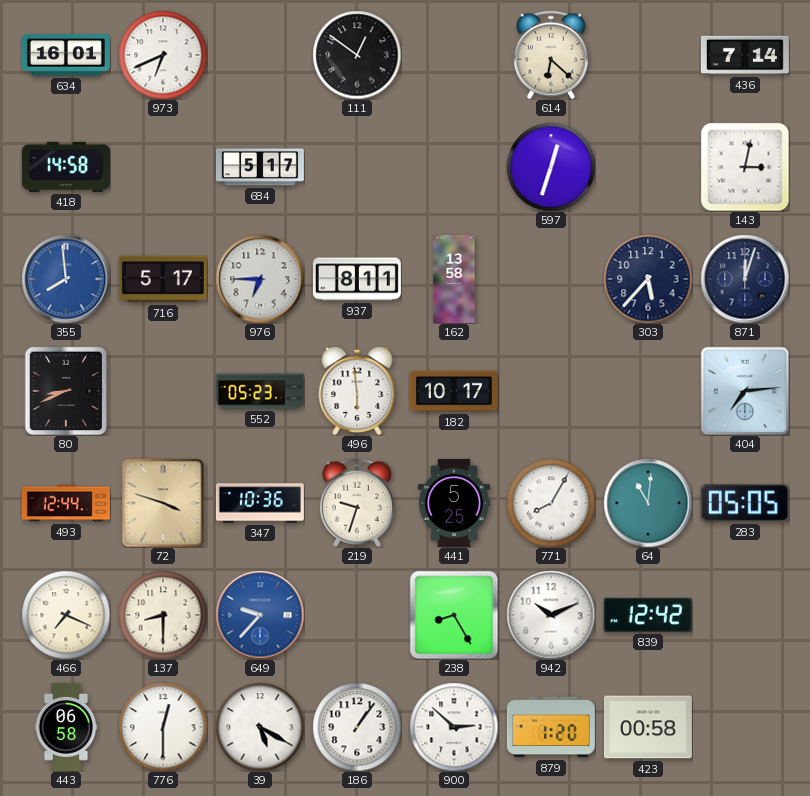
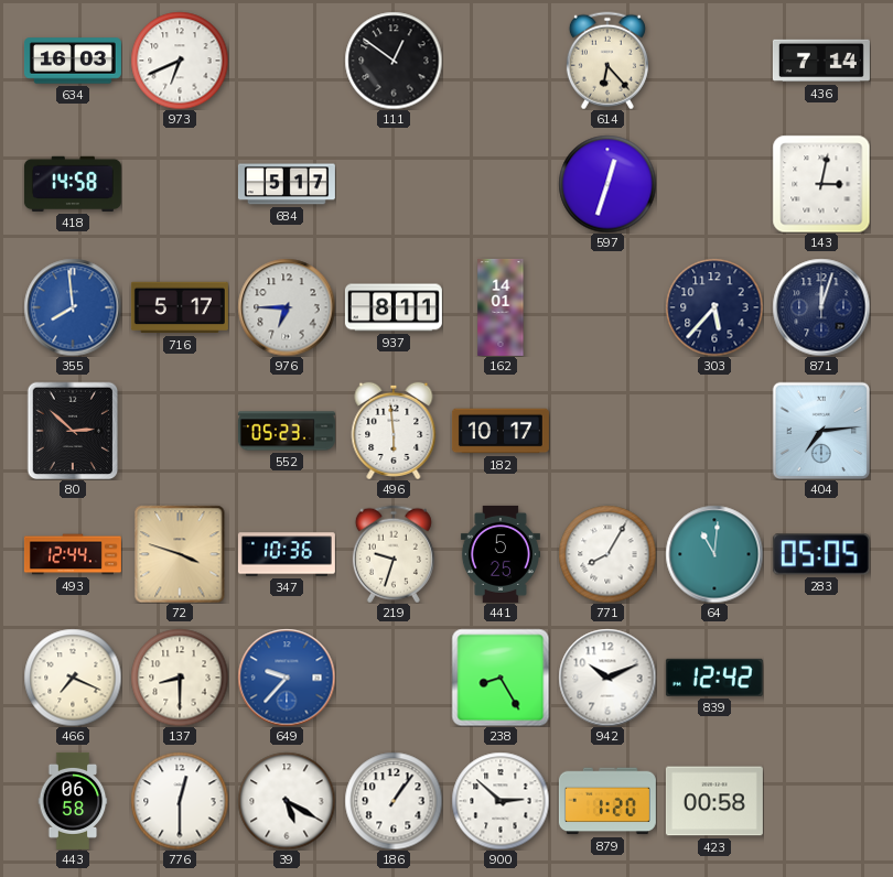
634: 16:01 -> 16:03
614: 6:22 -> 6:23
162: 13:58 -> 14:01
80: 8:41 -> 2:52
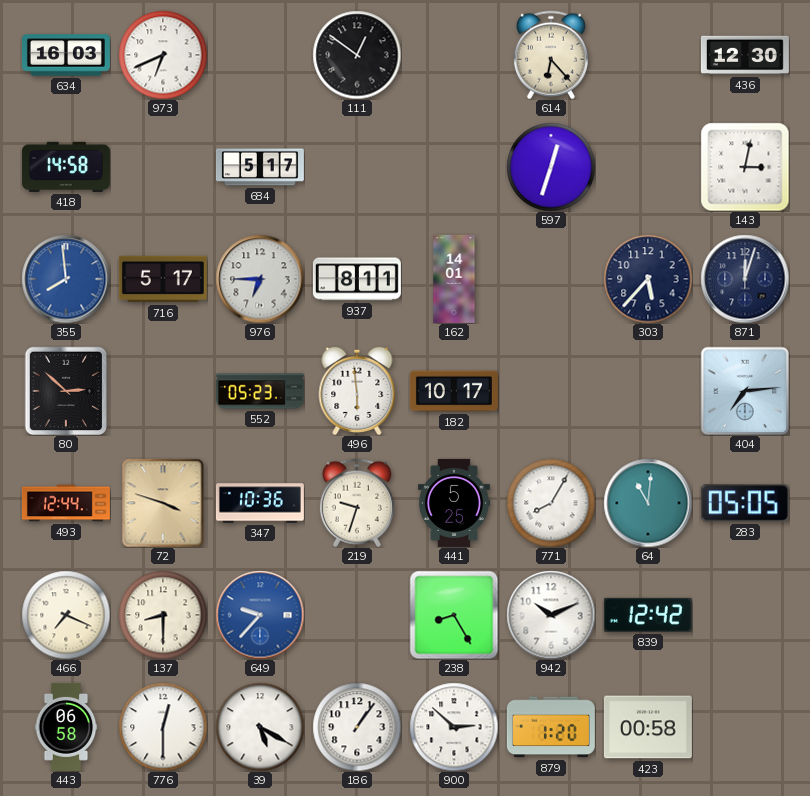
436: 7:14 -> 12:30
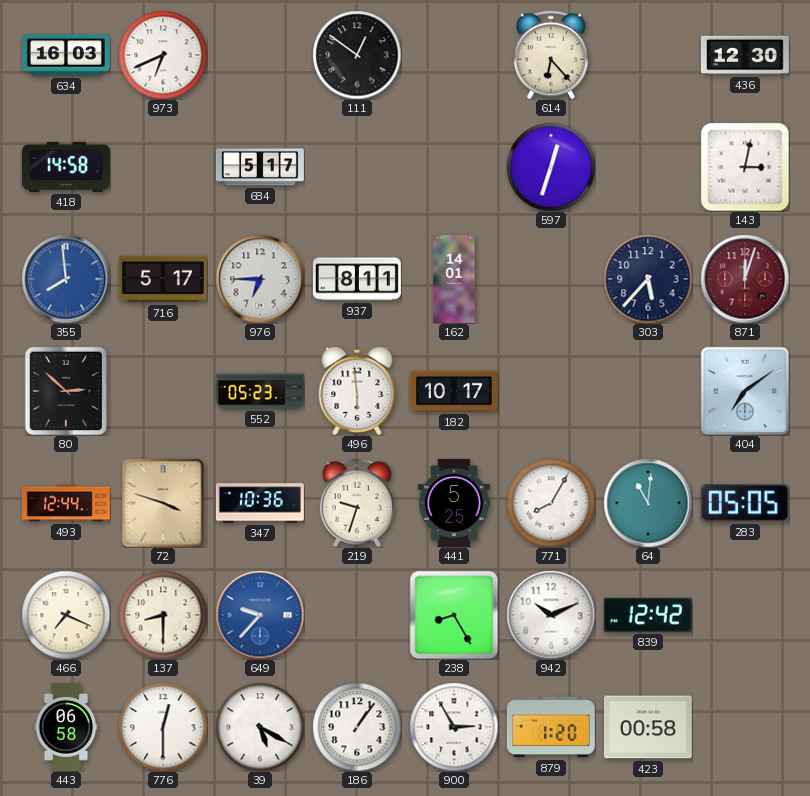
871 dial: navy -> burgundy
404: 7:14 -> 7:09
900: 2:52 -> 2:55
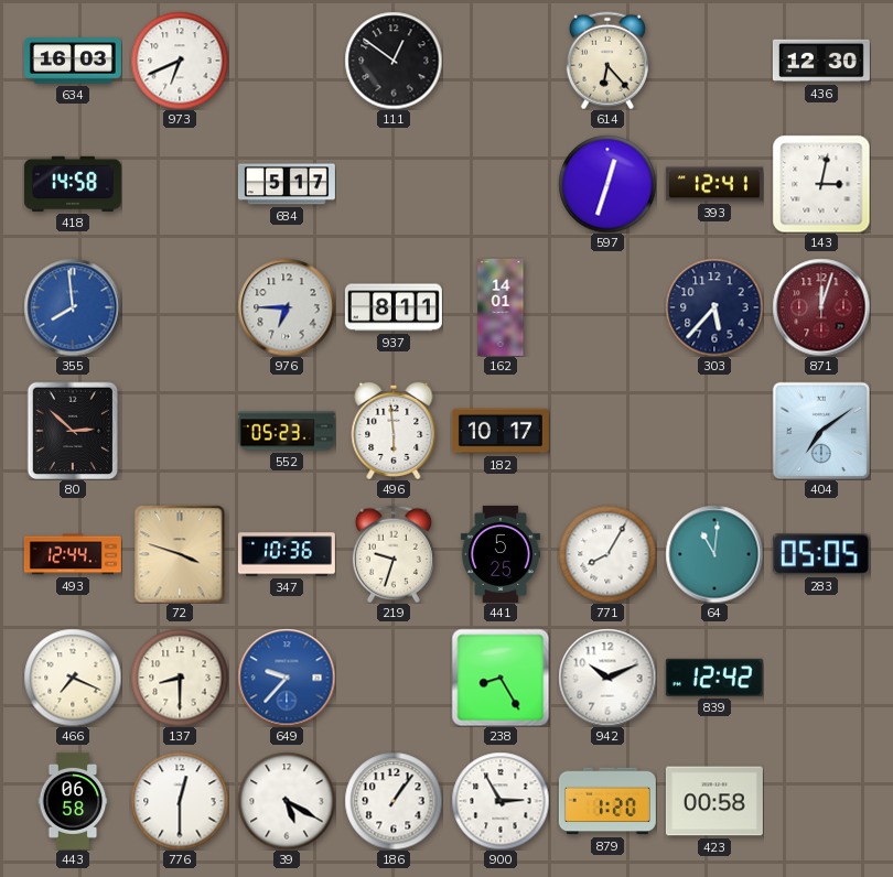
393: none -> 12:41
716: 5:17 -> none
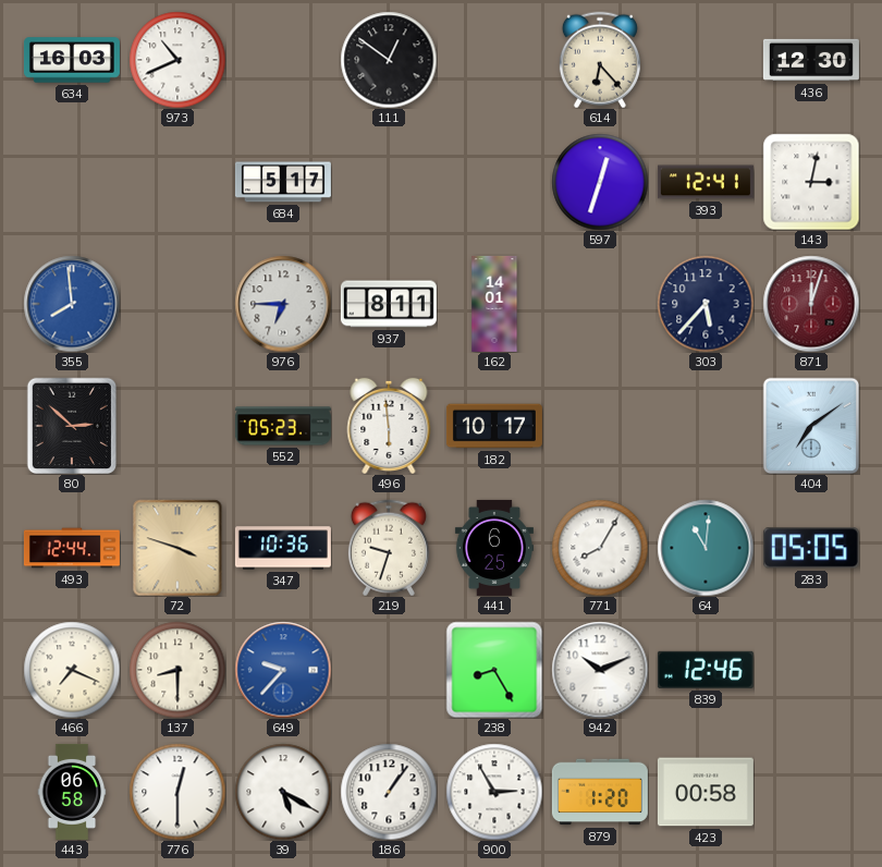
973: 6:41 -> 10:41
418: 14:58 -> none
441: 5:25 -> 6:25
839: 12:42 -> 12:46
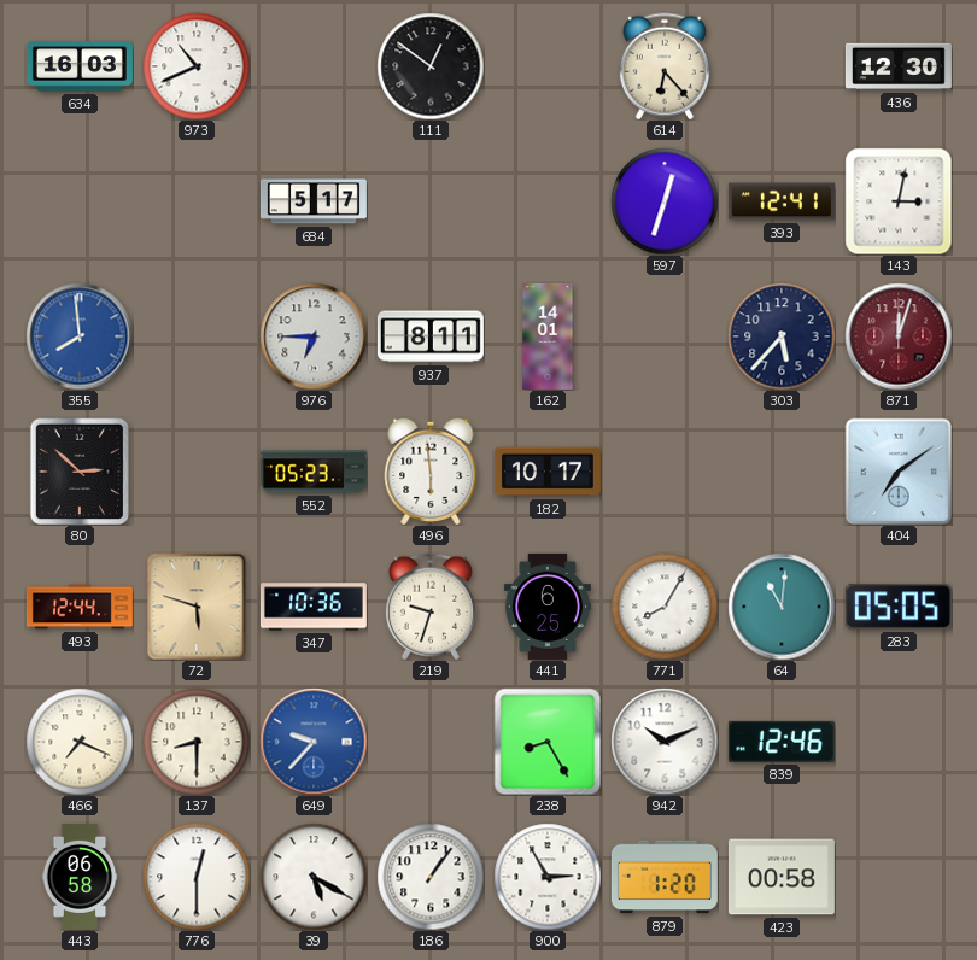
72: 3:48 -> 5:48
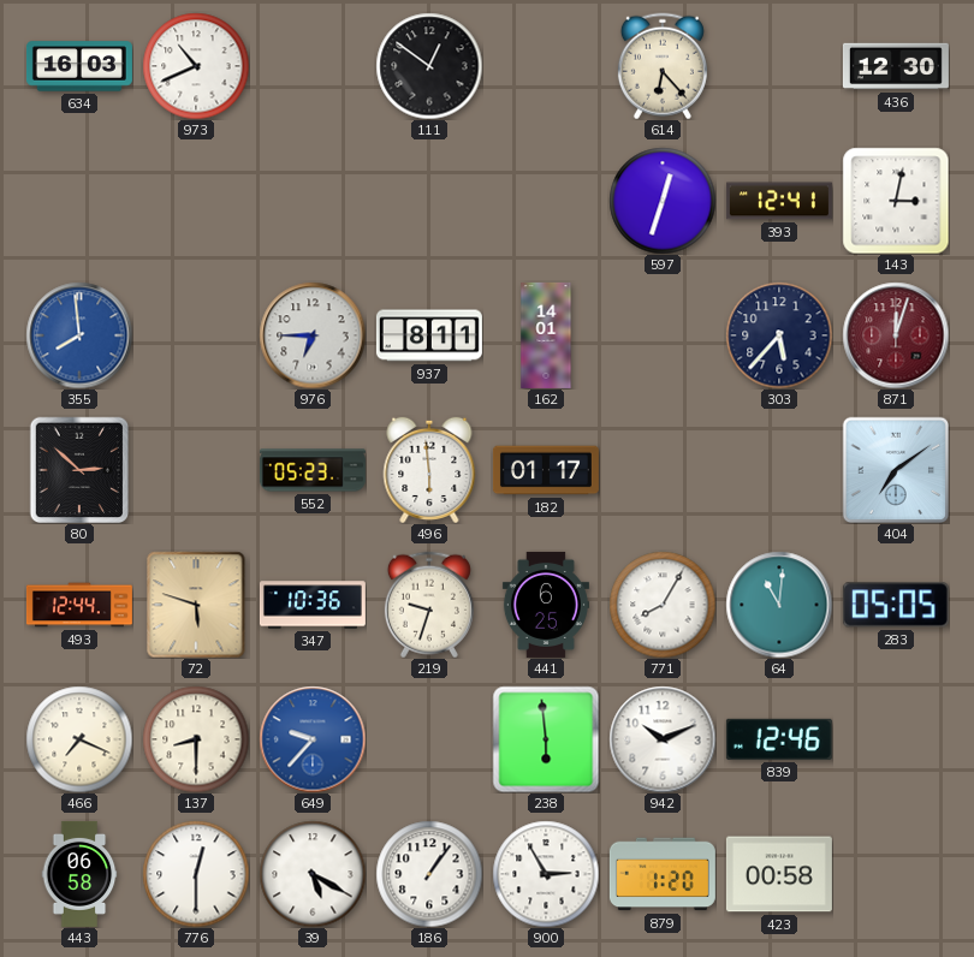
684: 5:17 -> none
182: 10:17 -> 01:17
238: 8:25 -> 5:59
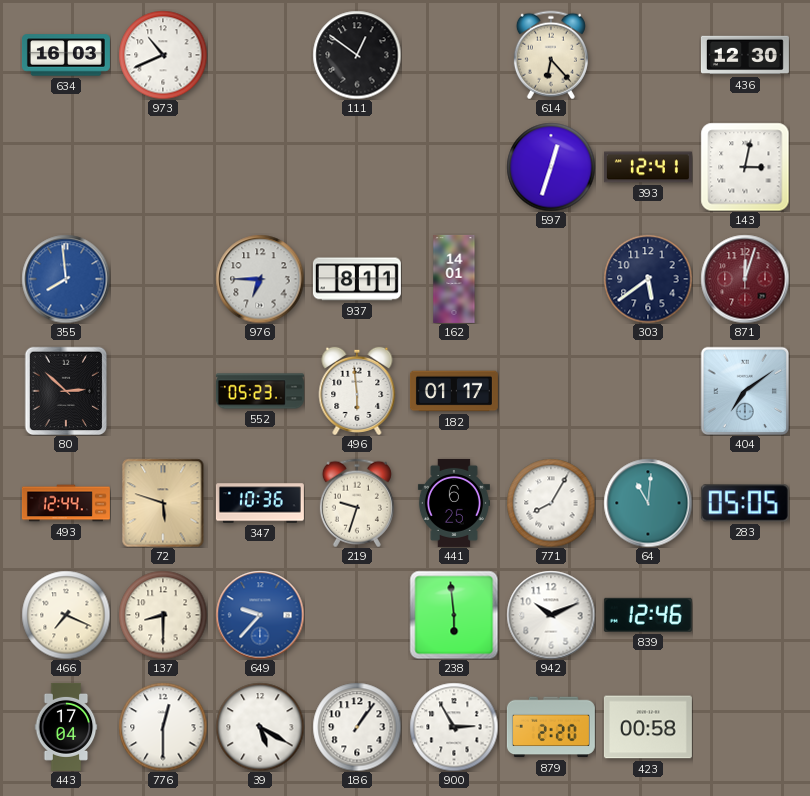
303: 5:37 -> 5:39
443: 06:58 -> 17:04
879: 1:20 -> 2:20
